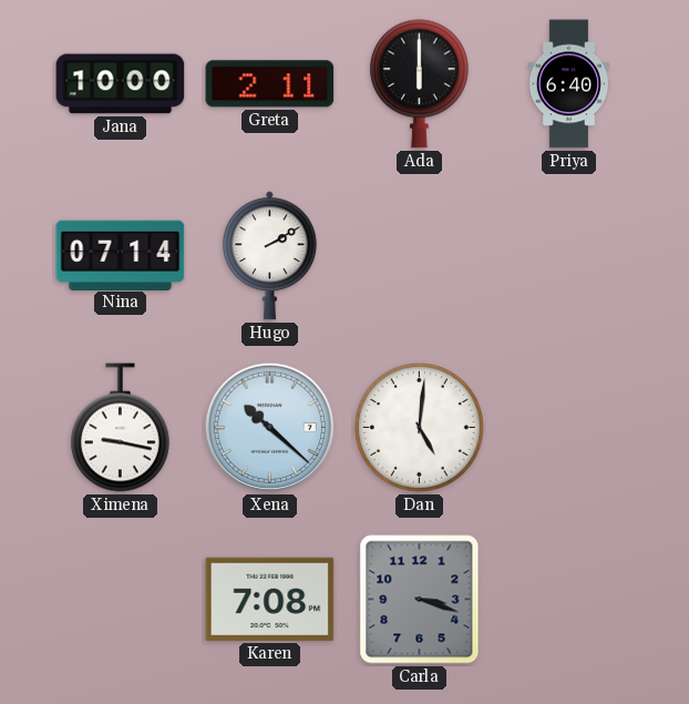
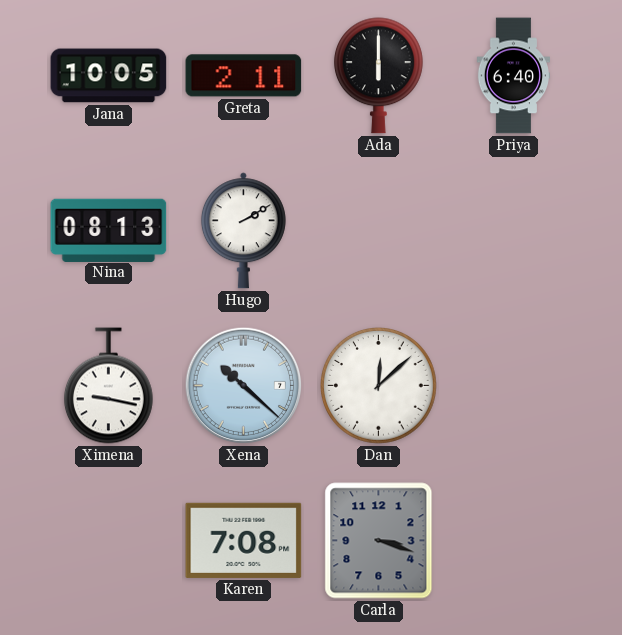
Jana: 10:00 -> 10:05
Nina: 07:14 -> 08:13
Dan: 5:01 -> 12:08
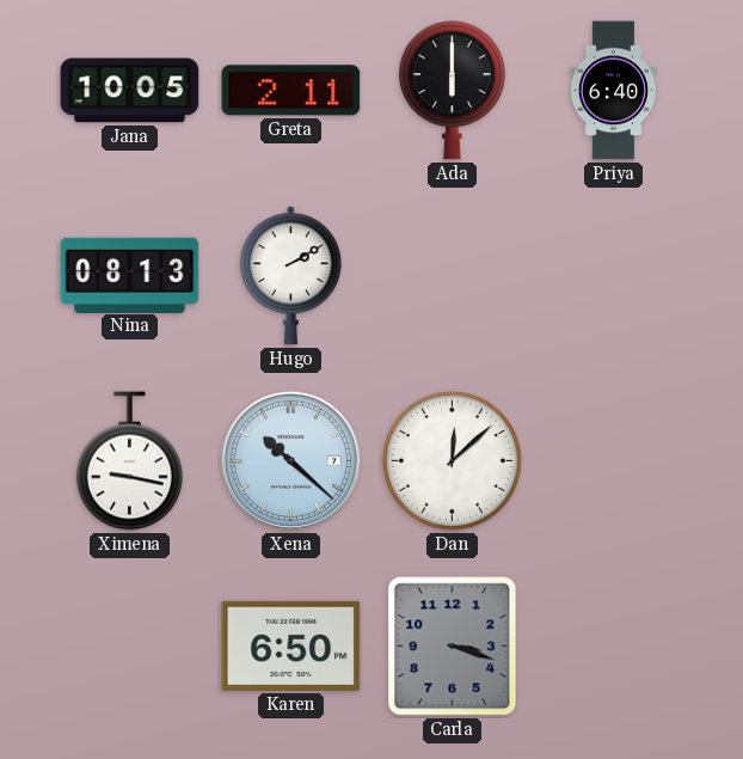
Karen: 7:08 -> 6:50
